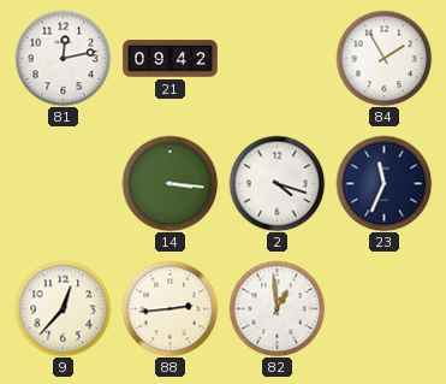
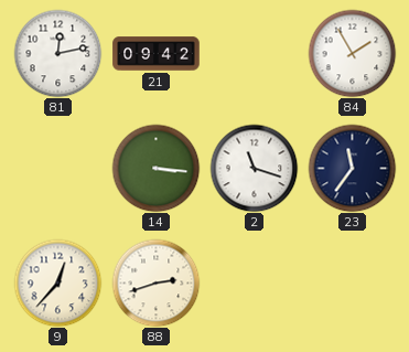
2: 4:18 -> 11:18
23: 11:34 -> 11:36
88: 2:44 -> 2:42
82: 12:59 -> none
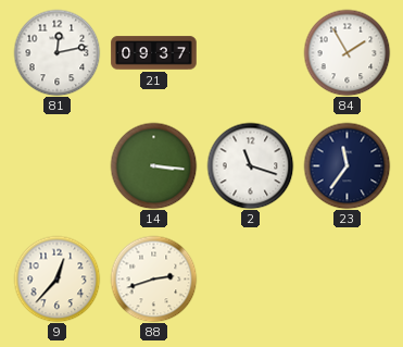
21: 09:42 -> 09:37
